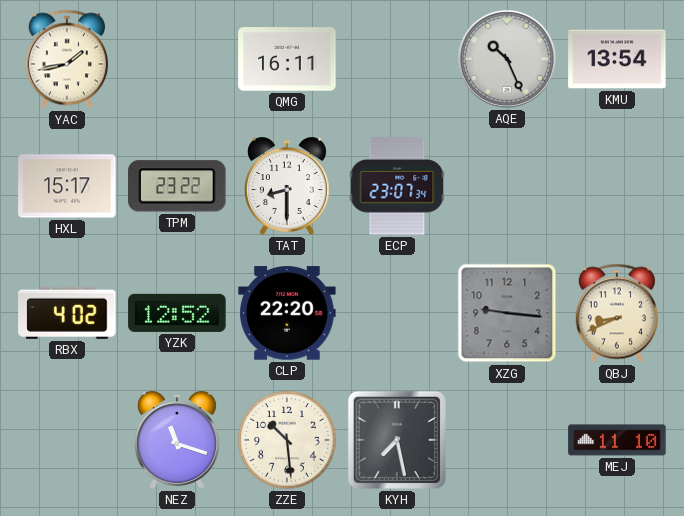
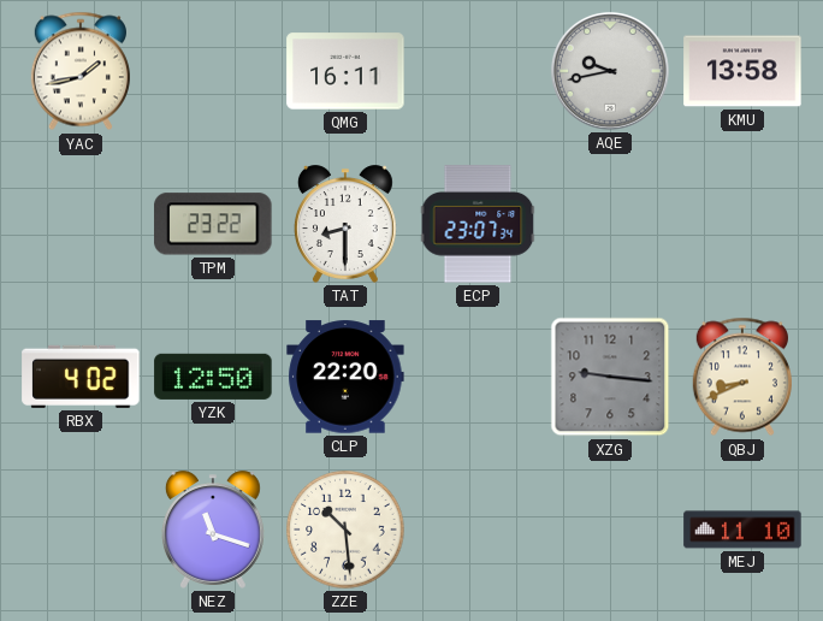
AQE: 10:26 -> 9:43
KMU: 13:54 -> 13:58
HXL: 15:17 -> none
YZK: 12:52 -> 12:50
KYH: 7:28 -> none
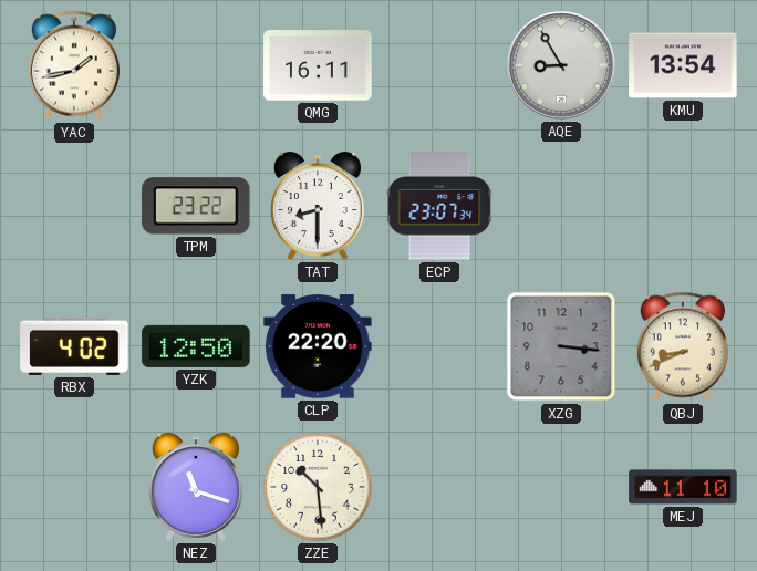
AQE: 9:43 -> 8:55
KMU: 13:58 -> 13:54
XZG: 9:16 -> 3:16
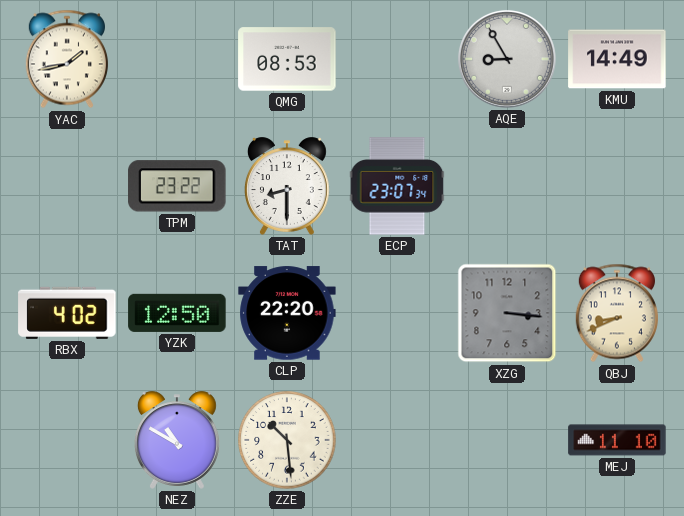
QMG: 16:11 -> 08:53
KMU: 13:54 -> 14:49
NEZ: 11:18 -> 10:50
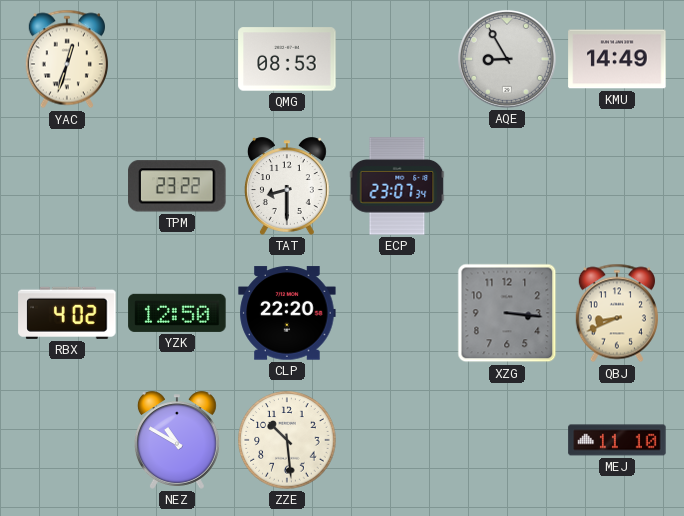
YAC: 1:43 -> 12:33
